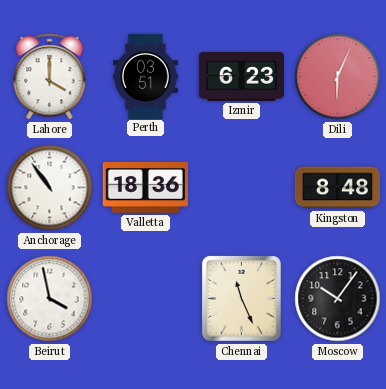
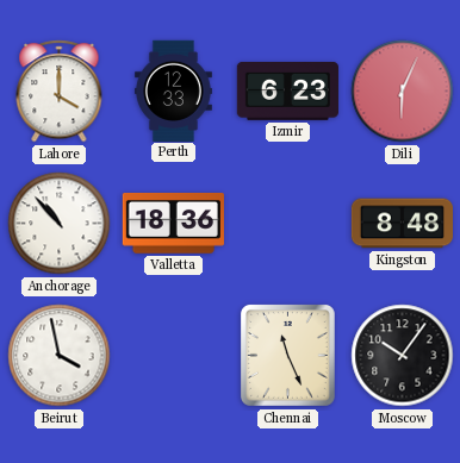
Perth: 03:51 -> 12:33
Anchorage: 10:54 -> 10:53
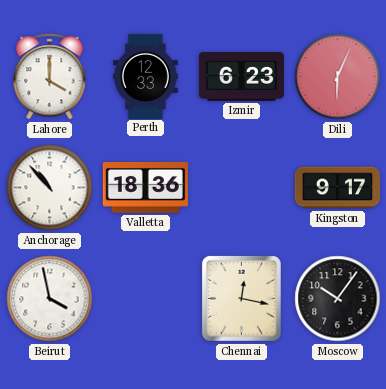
Kingston: 8:48 -> 9:17
Chennai: 11:26 -> 12:17
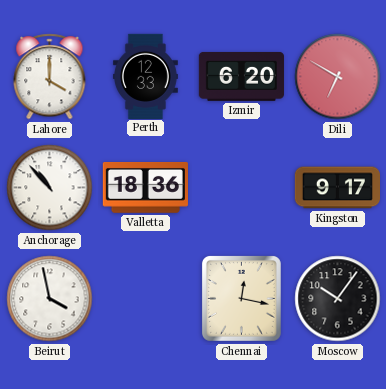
Izmir: 6:23 -> 6:20
Dili: 6:04 -> 6:50
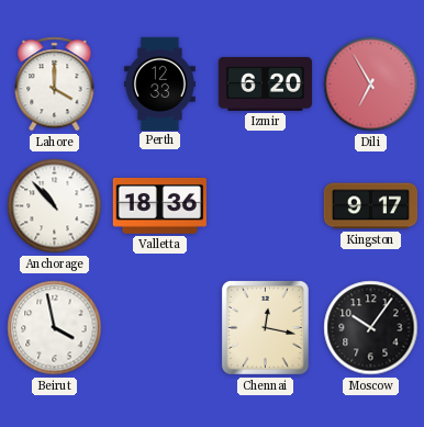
Dili: 6:50 -> 6:55
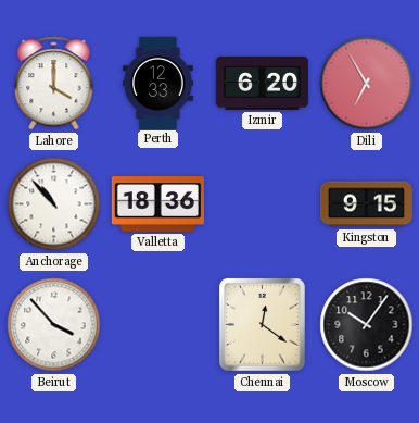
Kingston: 9:17 -> 9:15
Beirut: 3:58 -> 3:53
Chennai: 12:17 -> 12:21
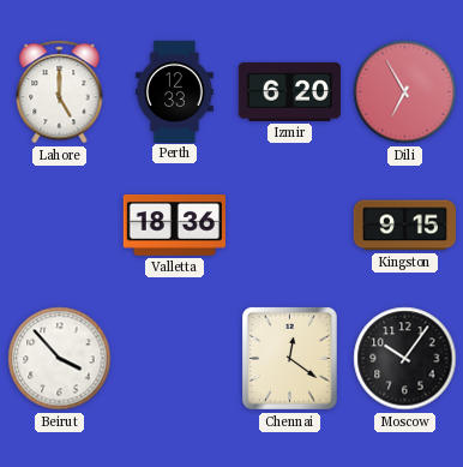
Lahore: 4:00 -> 5:00
Anchorage: 10:53 -> none
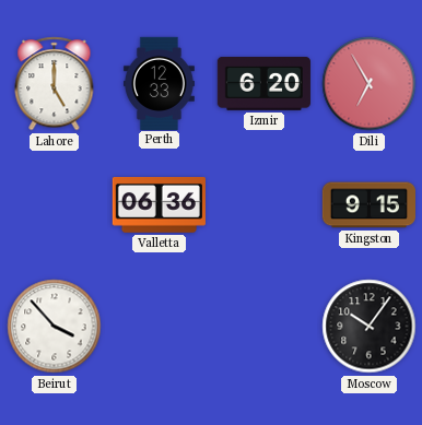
Valletta: 18:36 -> 06:36
Chennai: 12:21 -> none
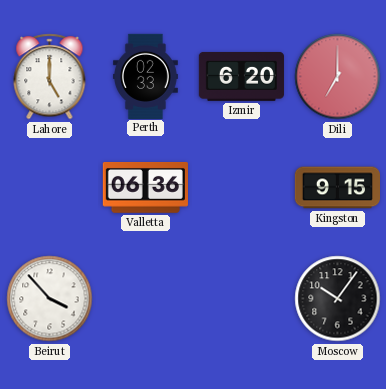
Perth: 12:33 -> 02:33
Dili: 6:55 -> 7:00
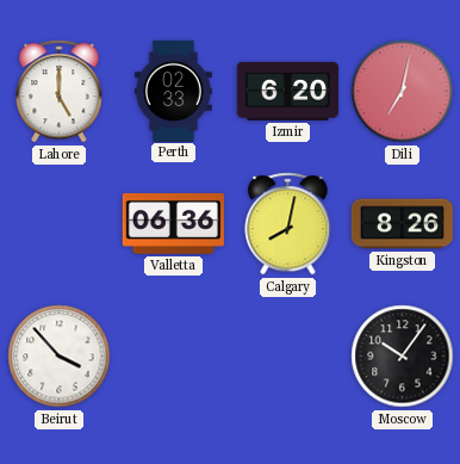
Dili: 7:00 -> 7:02
Calgary: none -> 8:02
Kingston: 9:15 -> 8:26
